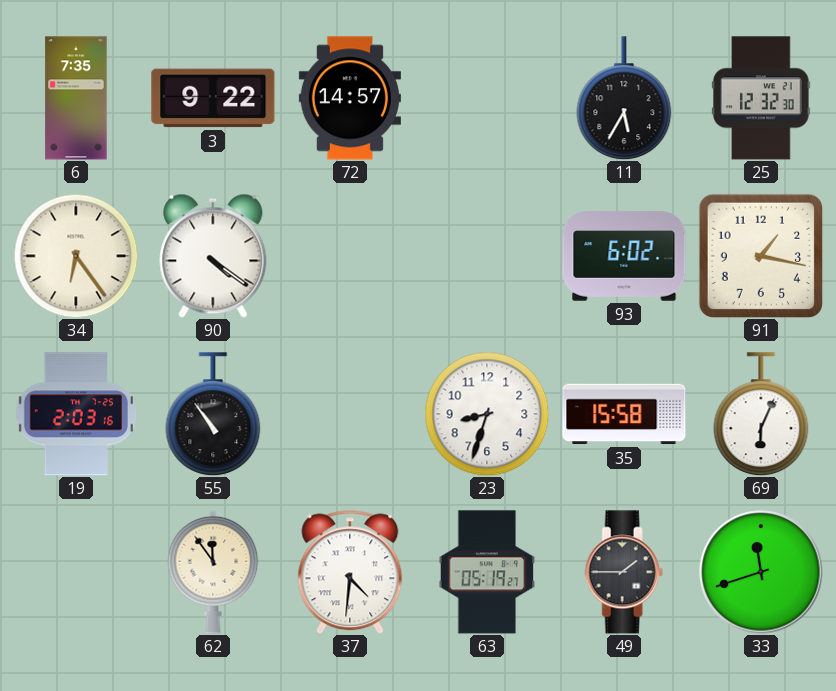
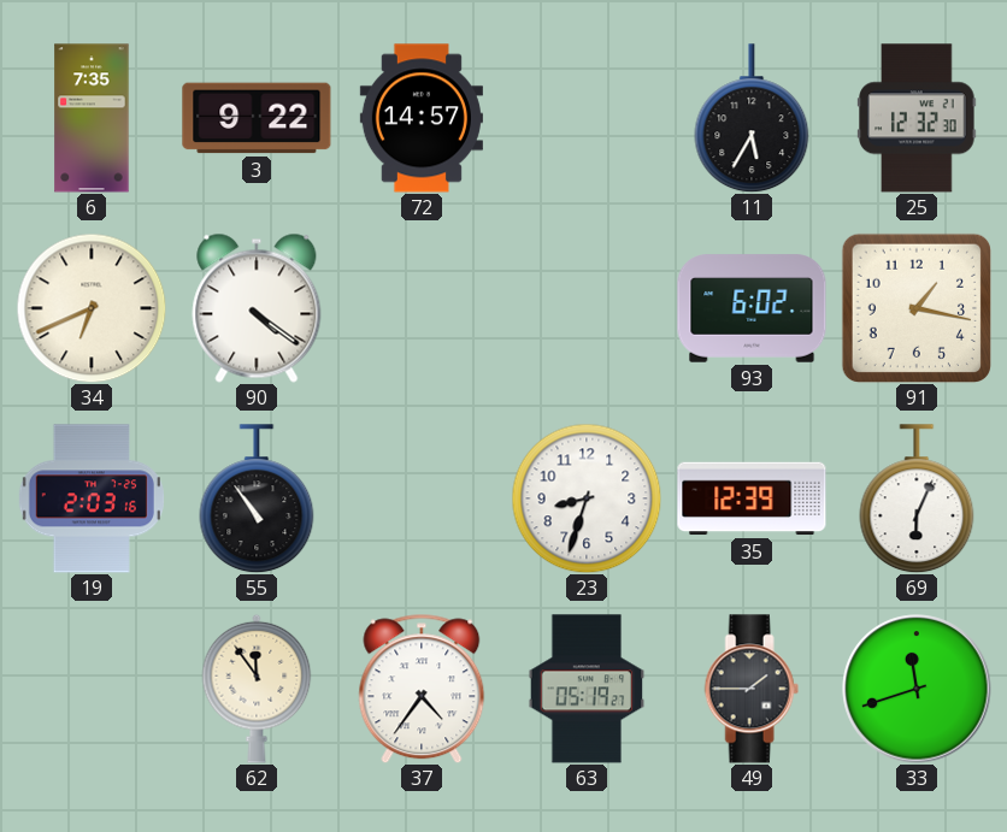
34: 6:24 -> 6:41
35: 15:58 -> 12:39
37: 4:31 -> 4:36
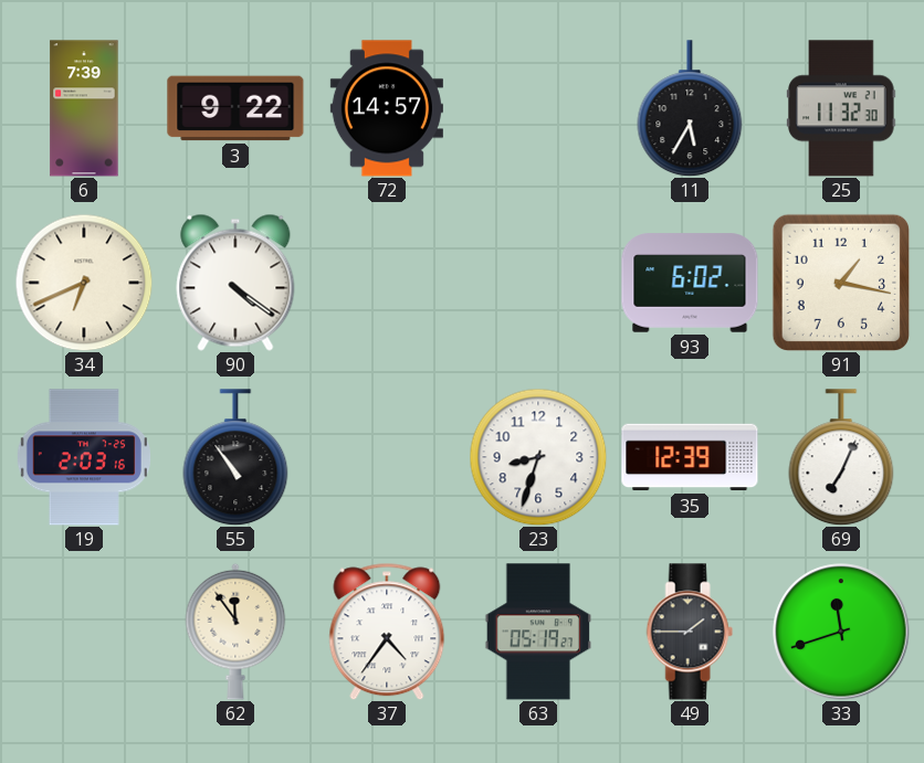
6: 7:35 -> 7:39
25: 12:32 -> 11:32
69: 6:04 -> 7:04
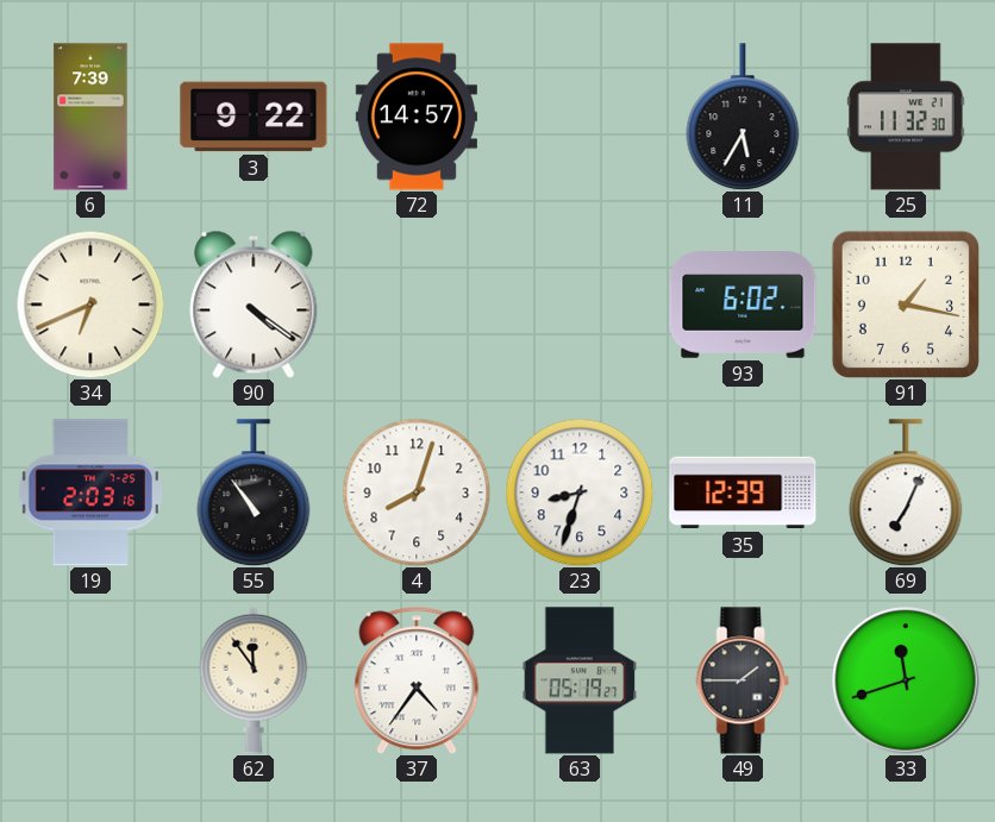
4: none -> 8:03
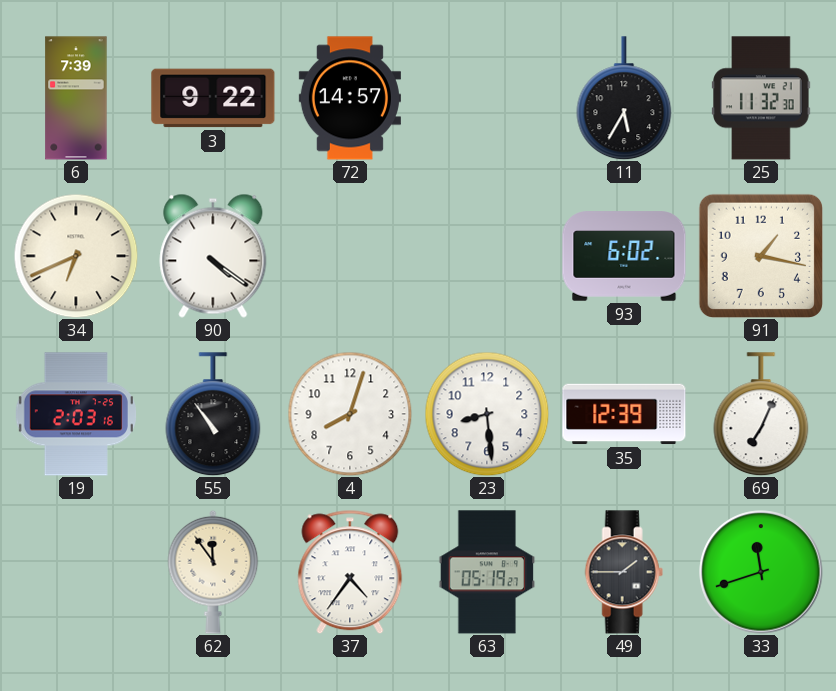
23: 8:33 -> 8:29
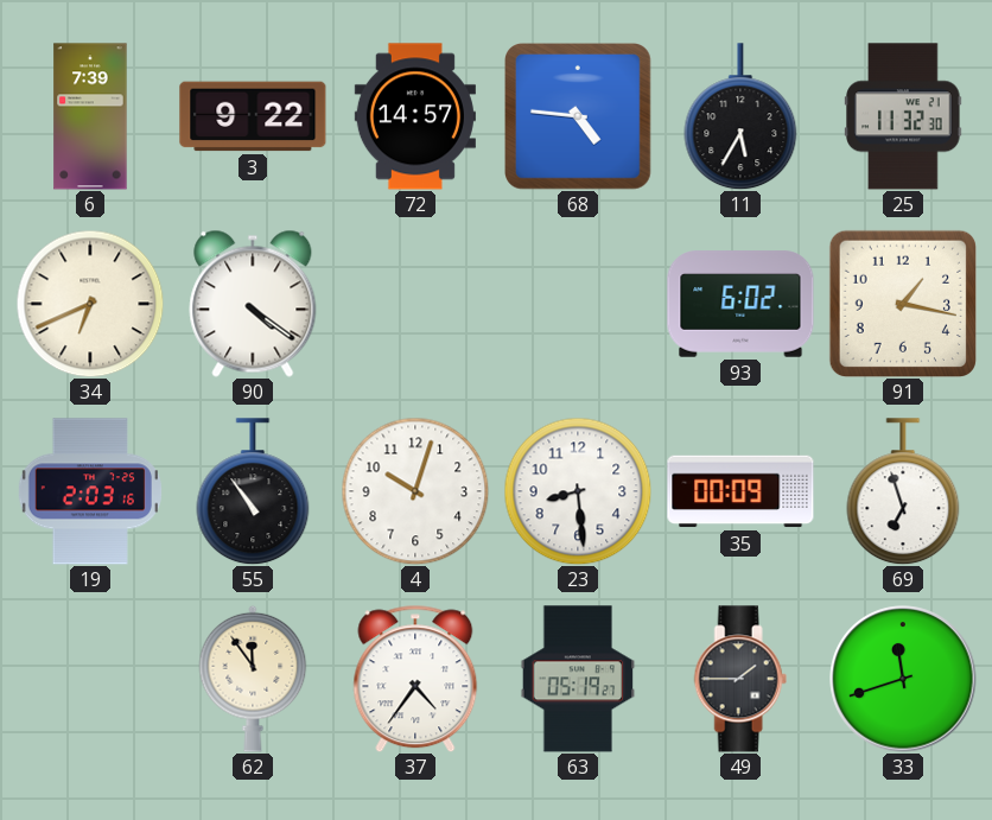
68: none -> 4:46
4: 8:03 -> 10:03
35: 12:39 -> 00:09
69: 7:04 -> 6:57
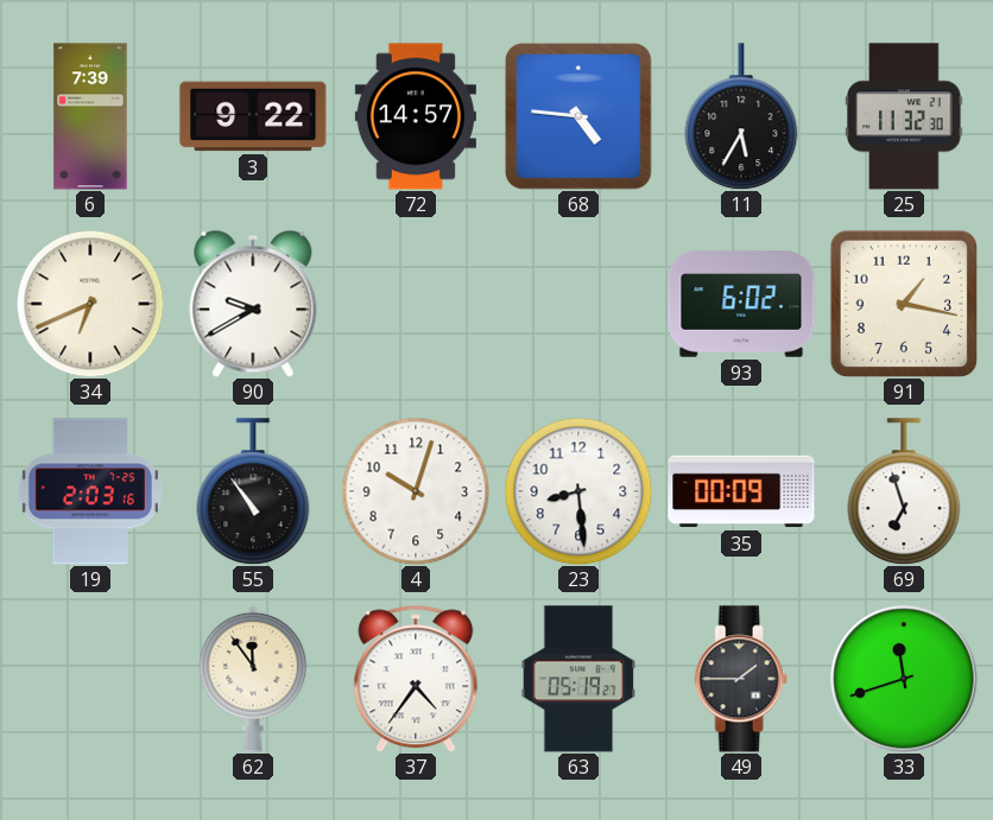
90: 4:21 -> 9:40
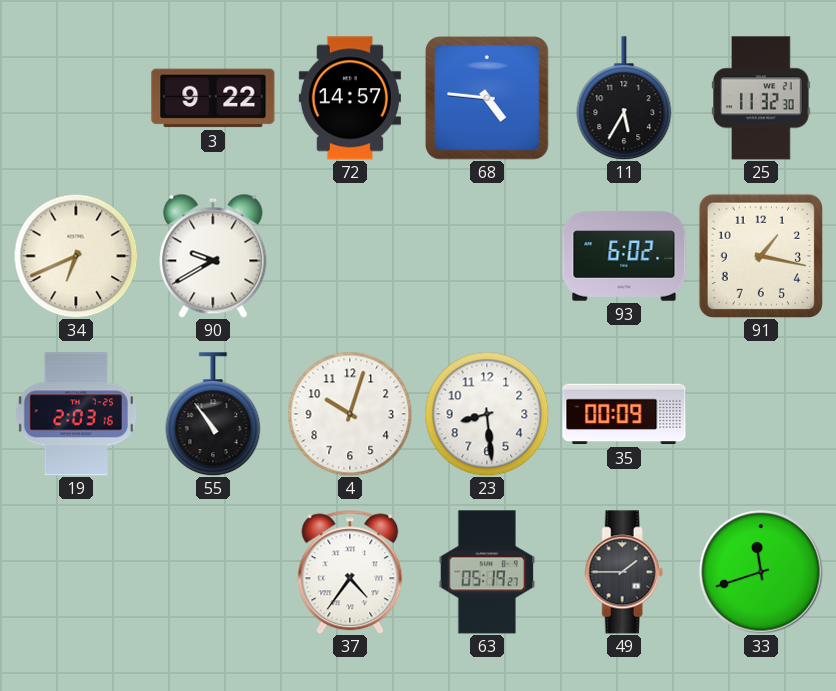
6: 7:39 -> none
69: 6:57 -> none
62: 11:54 -> none
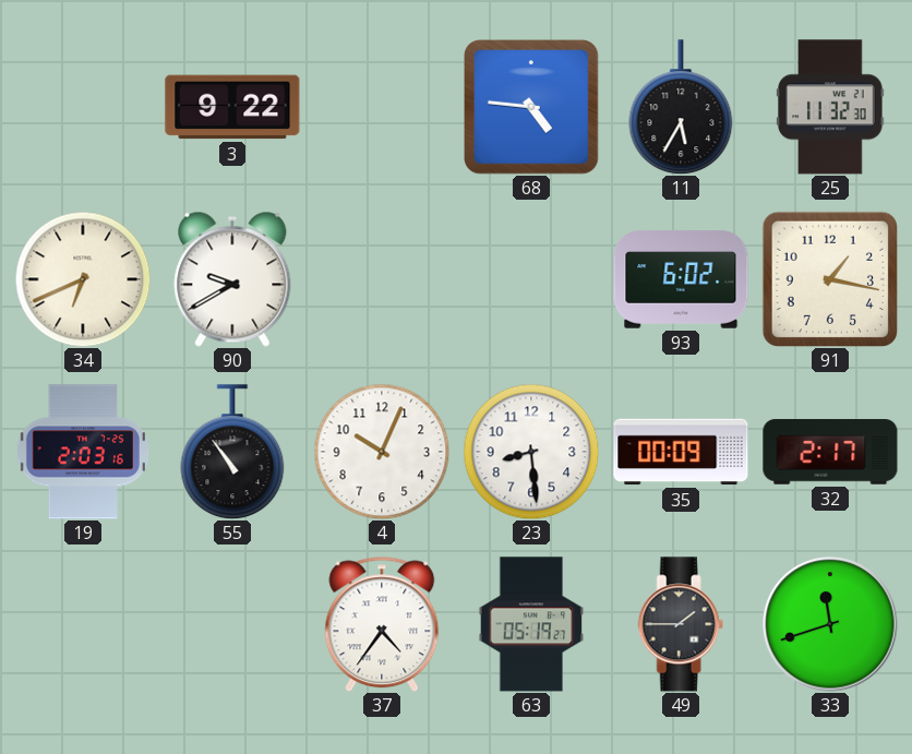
72: 14:57 -> none
4: 10:03 -> 10:04
32: none -> 2:17
